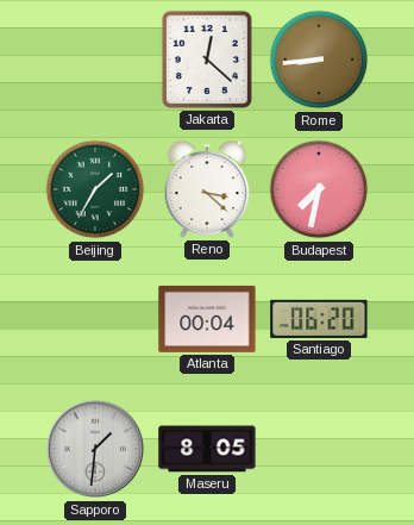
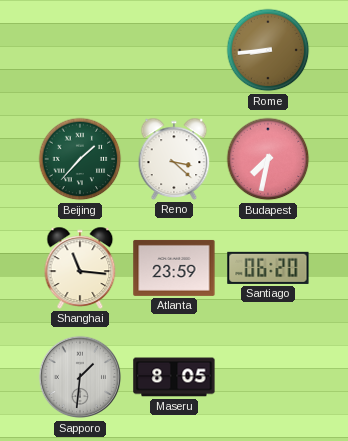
Jakarta: 12:22 -> none
Beijing: 1:35 -> 1:37
Shanghai: none -> 11:16
Atlanta: 00:04 -> 23:59
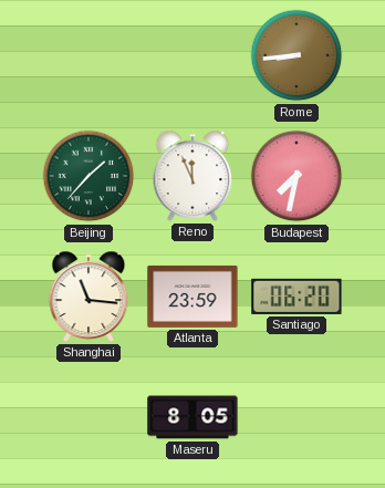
Reno: 3:22 -> 11:56
Sapporo: 1:31 -> none
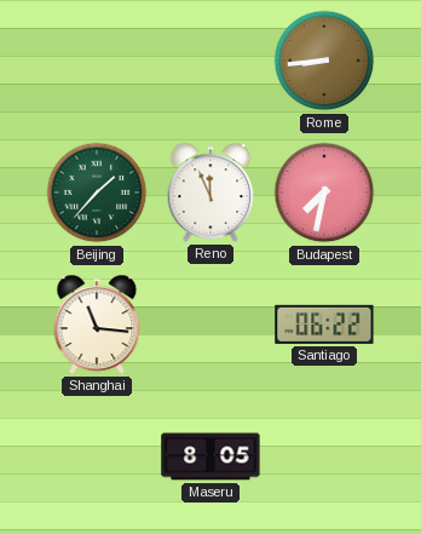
Atlanta: 23:59 -> none
Santiago: 06:20 -> 06:22
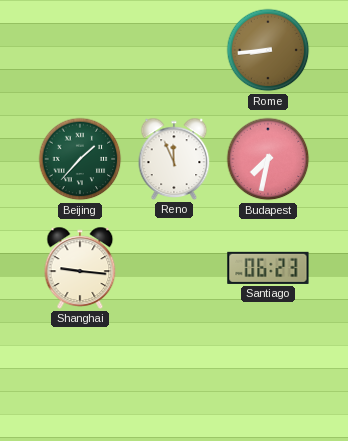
Shanghai: 11:16 -> 9:16
Santiago: 06:22 -> 06:23
Maseru: 8:05 -> none
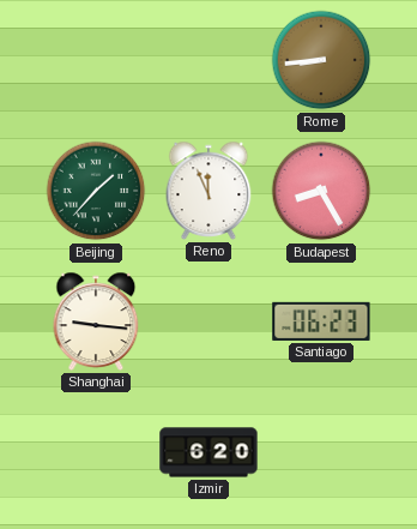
Budapest: 7:32 -> 8:25
Izmir: none -> 6:20
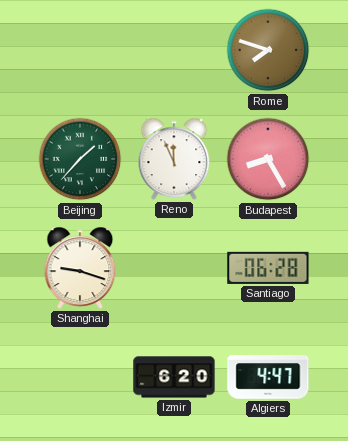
Rome: 8:44 -> 7:48
Shanghai: 9:16 -> 9:18
Santiago: 06:23 -> 06:28
Algiers: none -> 4:47
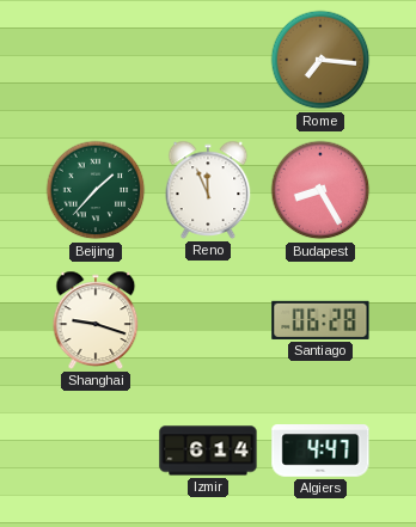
Rome: 7:48 -> 7:16
Izmir: 6:20 -> 6:14
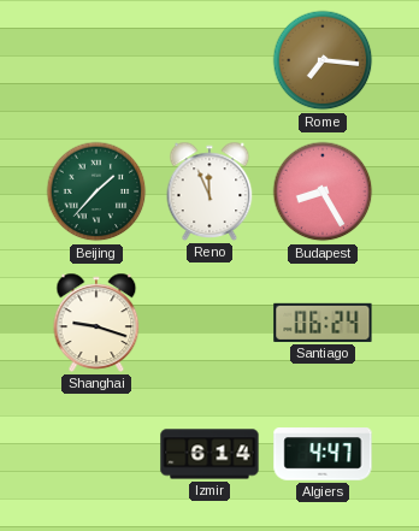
Santiago: 06:28 -> 06:24
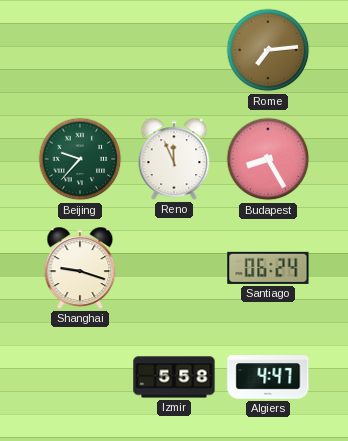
Rome: 7:16 -> 7:14
Beijing: 1:37 -> 9:37
Izmir: 6:14 -> 5:58
